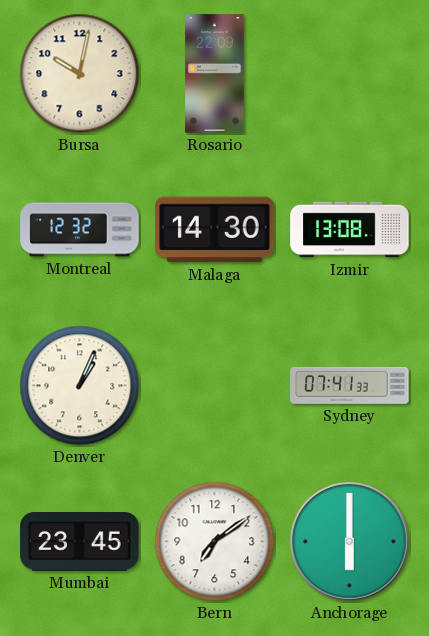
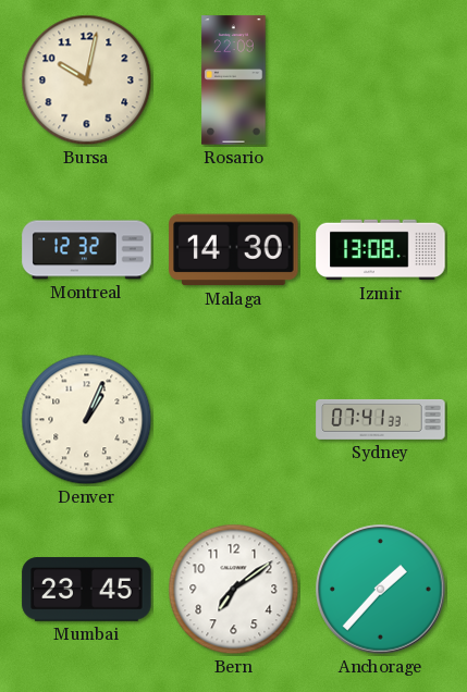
Anchorage: 6:00 -> 1:37
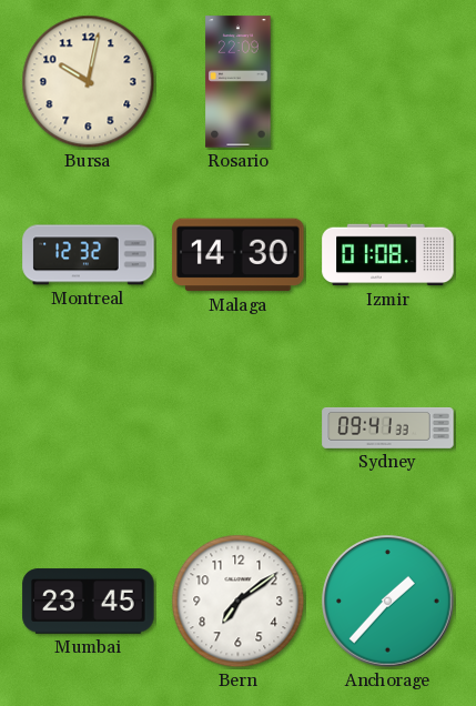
Izmir: 13:08 -> 01:08
Denver: 1:04 -> none
Sydney: 07:41 -> 09:41
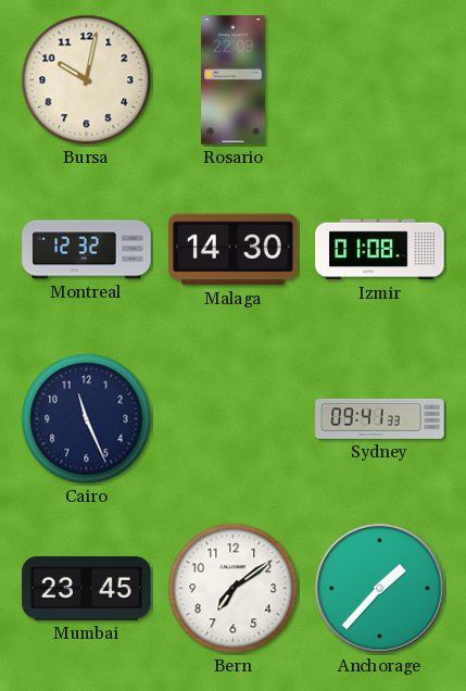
Cairo: none -> 11:26
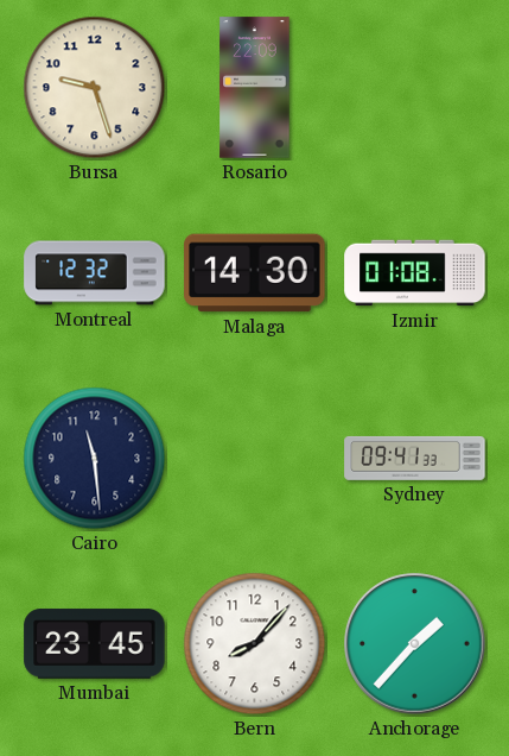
Bursa: 10:02 -> 9:27
Cairo: 11:26 -> 11:29
Bern: 7:09 -> 8:07
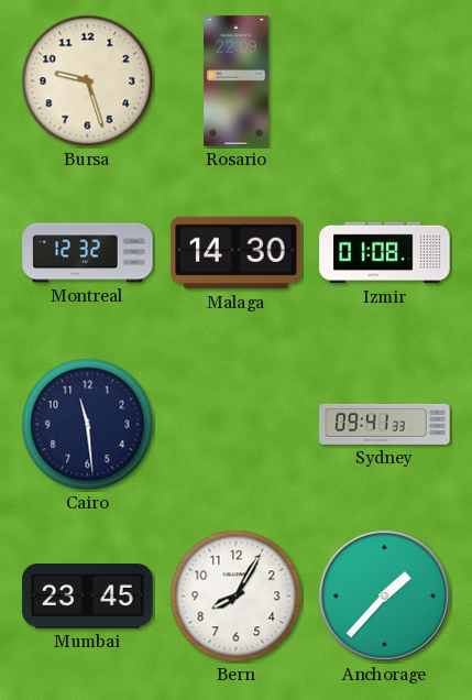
Bern: 8:07 -> 8:05
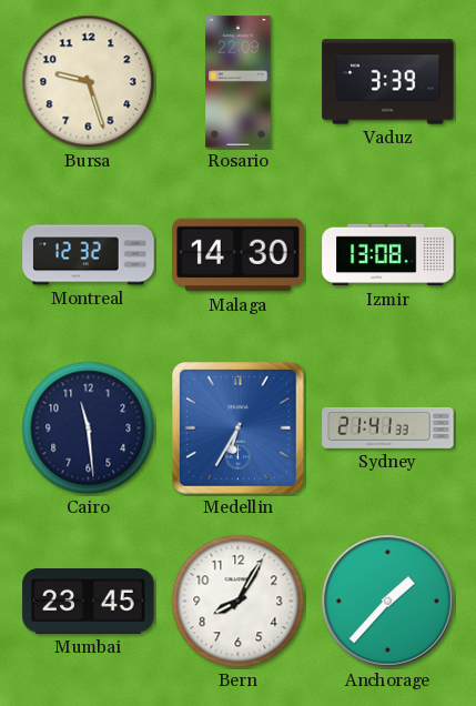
Vaduz: none -> 3:39
Izmir: 01:08 -> 13:08
Medellin: none -> 6:35
Sydney: 09:41 -> 21:41
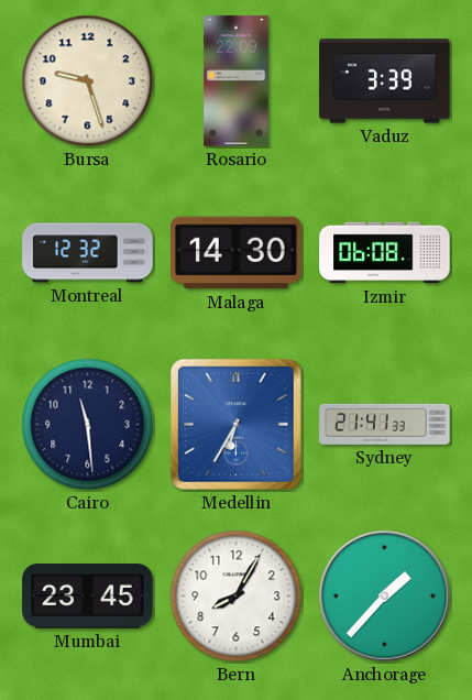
Izmir: 13:08 -> 06:08
